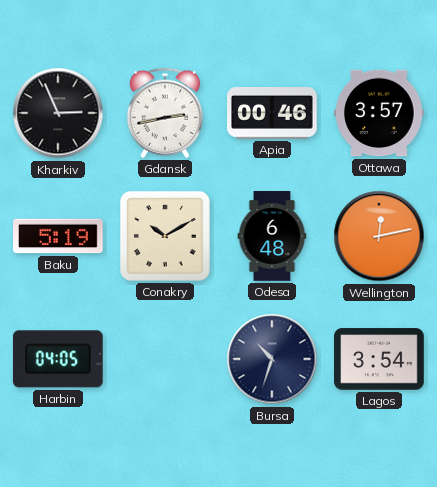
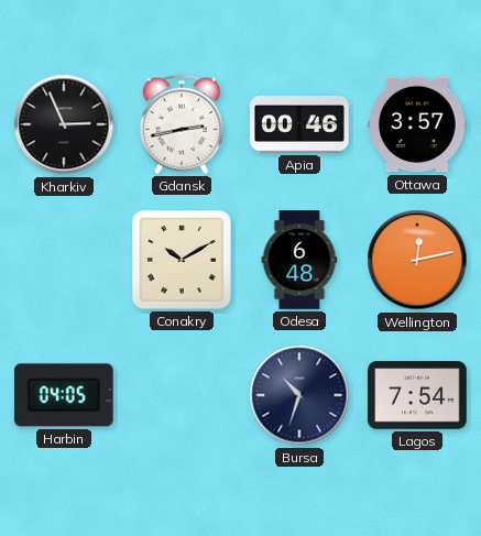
Baku: 5:19 -> none
Lagos: 3:54 -> 7:54
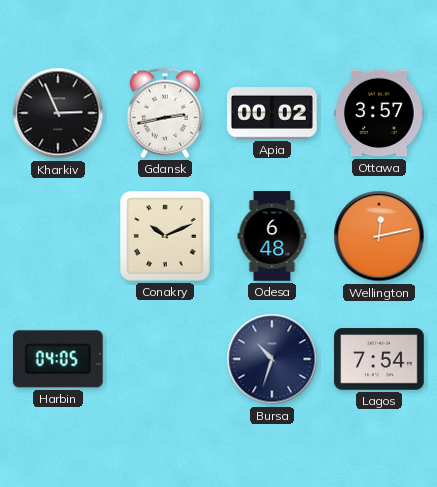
Apia: 00:46 -> 00:02
Conakry: 10:10 -> 10:11
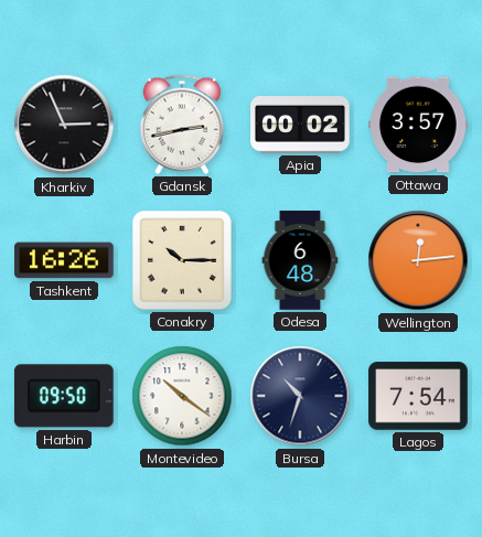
Tashkent: none -> 16:26
Conakry: 10:11 -> 10:15
Wellington: 12:13 -> 12:14
Harbin: 04:05 -> 09:50
Montevideo: none -> 10:21
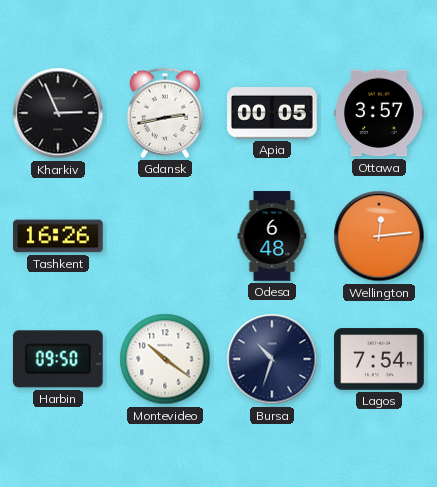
Apia: 00:02 -> 00:05
Conakry: 10:15 -> none
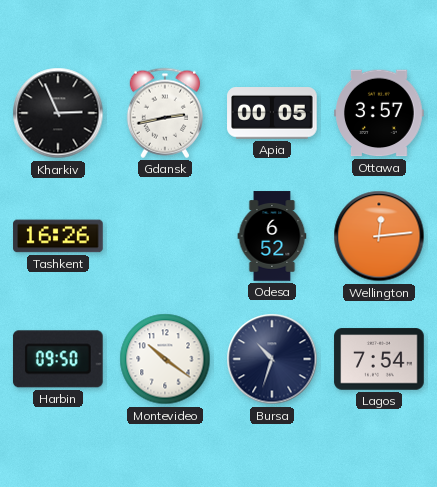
Odesa: 6:48 -> 6:52
